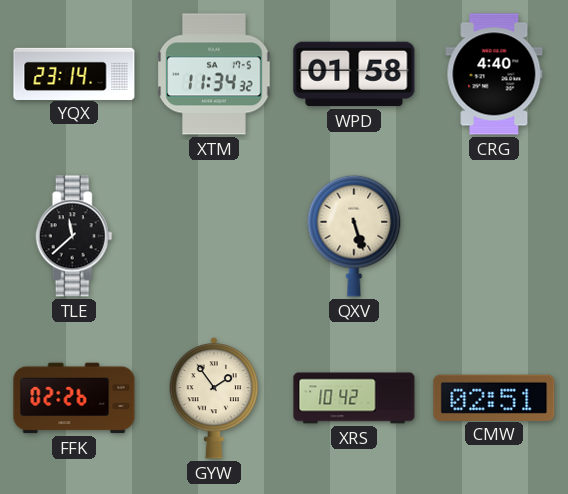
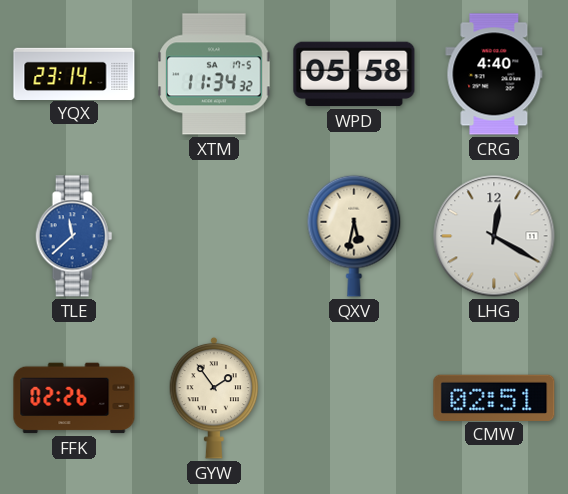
WPD: 01:58 -> 05:58
TLE dial: black -> blue
QXV: 5:27 -> 5:32
LHG: none -> 12:20
XRS: 10:42 -> none
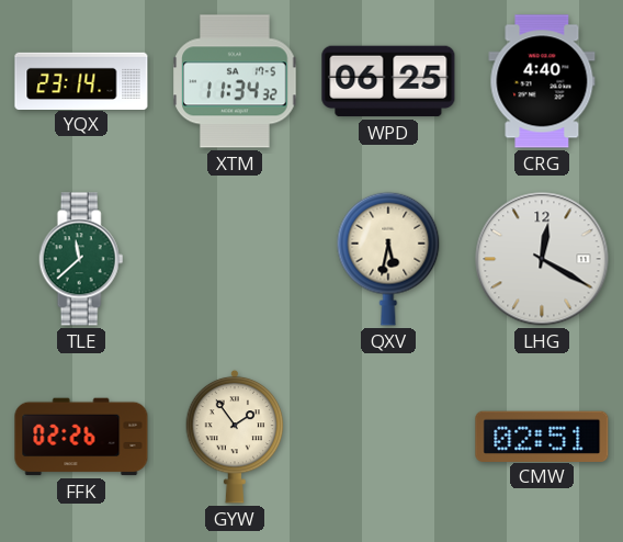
WPD: 05:58 -> 06:25
TLE dial: blue -> green
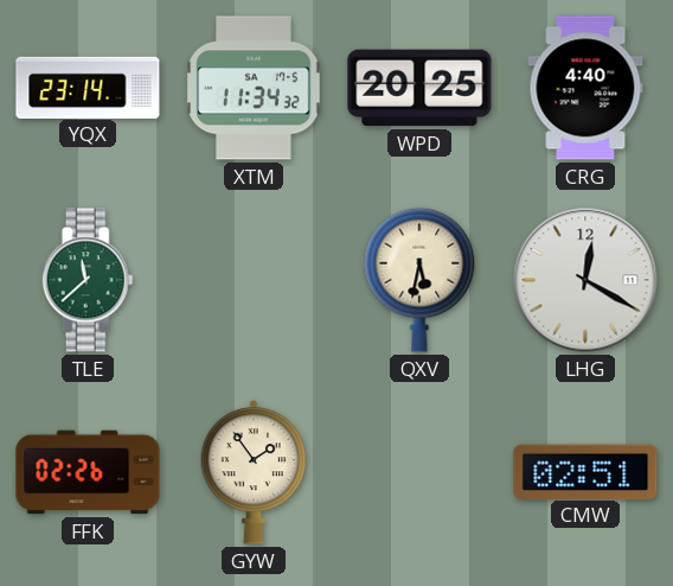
WPD: 06:25 -> 20:25
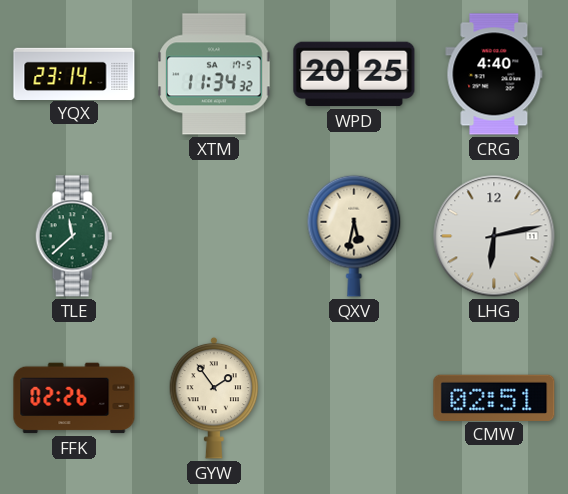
LHG: 12:20 -> 6:13
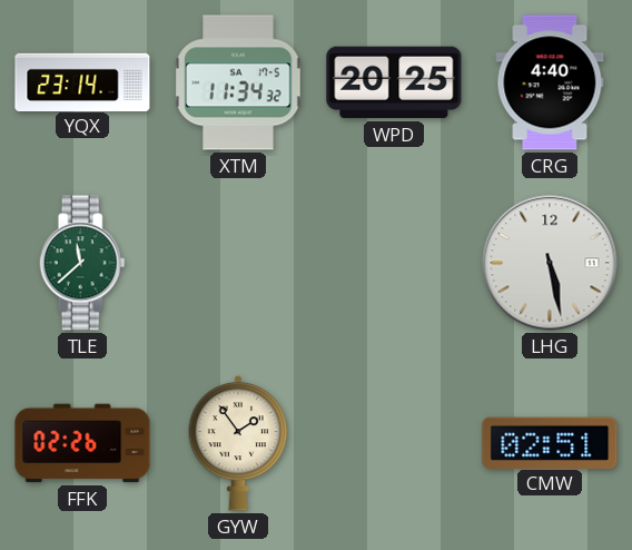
QXV: 5:32 -> none
LHG: 6:13 -> 5:28
